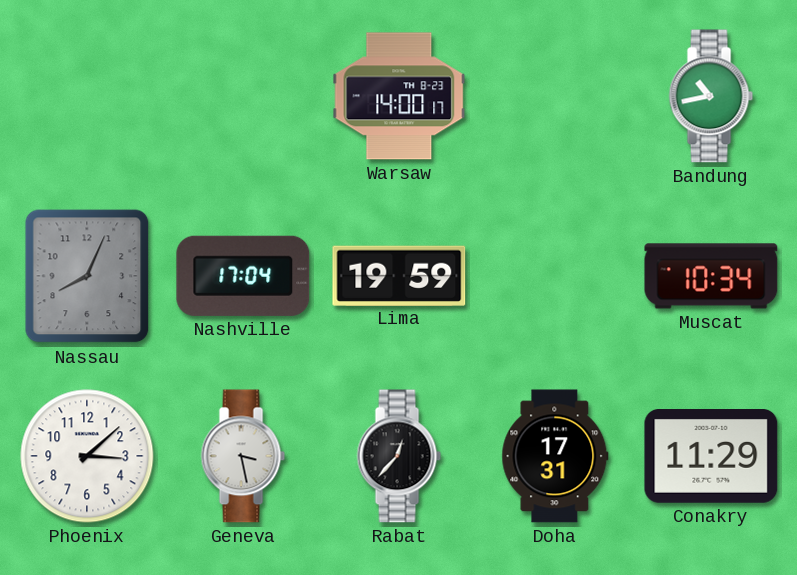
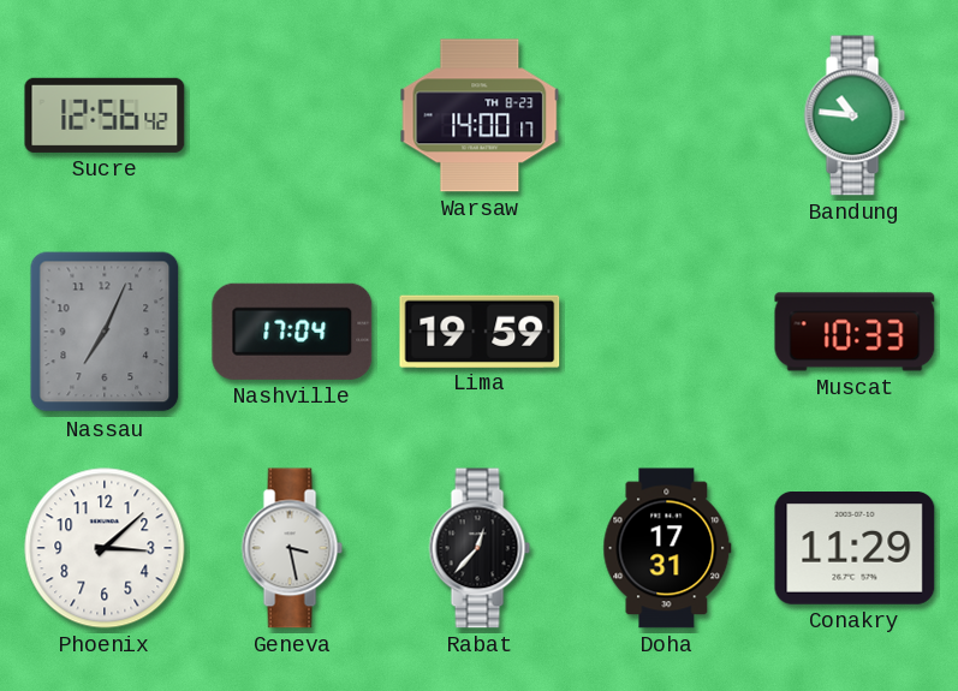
Sucre: none -> 12:56
Bandung: 10:43 -> 10:46
Nassau: 8:04 -> 7:04
Muscat: 10:34 -> 10:33
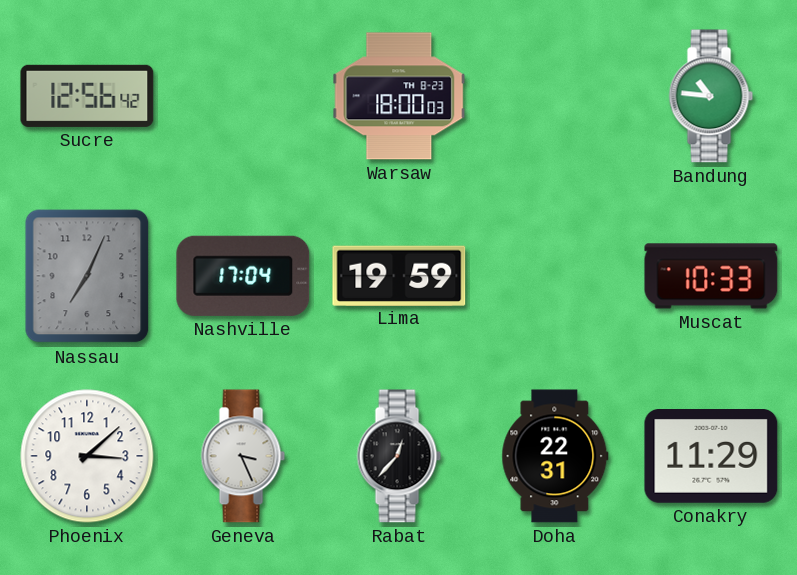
Warsaw: 14:00 -> 18:00
Geneva: 3:28 -> 3:26
Doha: 17:31 -> 22:31
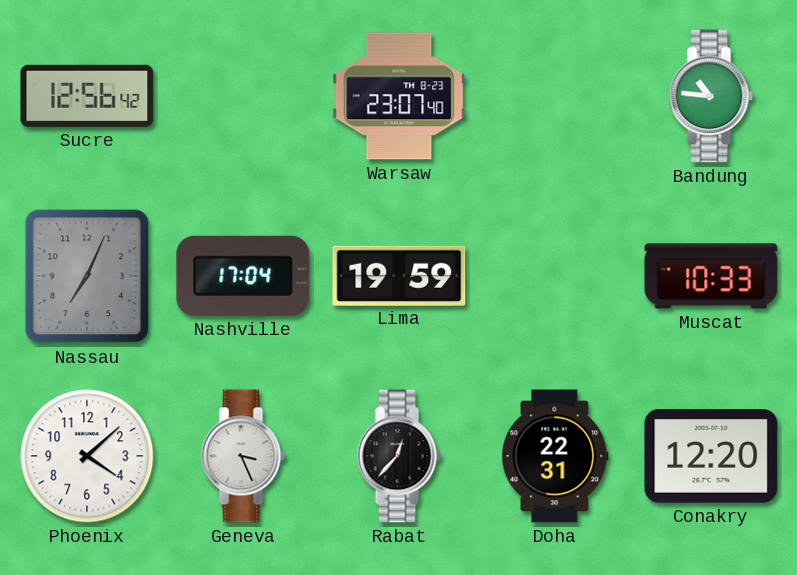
Warsaw: 18:00 -> 23:07
Phoenix: 3:08 -> 4:08
Conakry: 11:29 -> 12:20
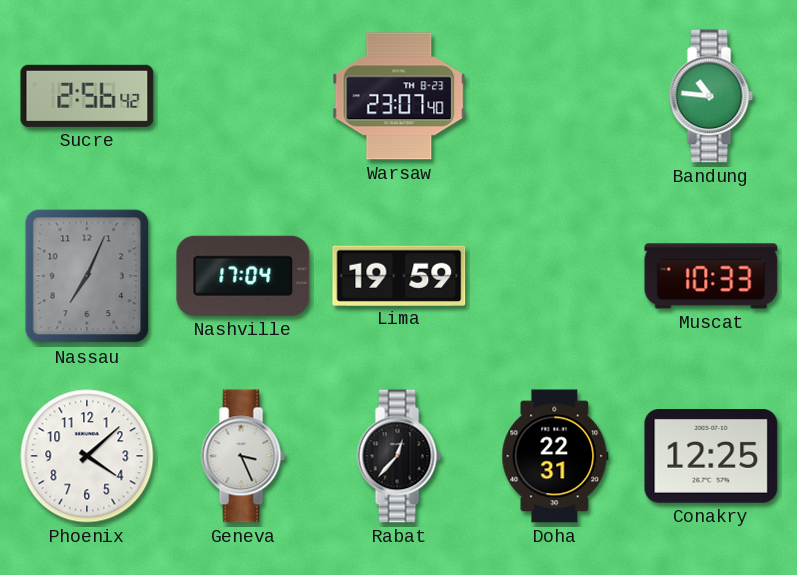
Sucre: 12:56 -> 2:56
Conakry: 12:20 -> 12:25
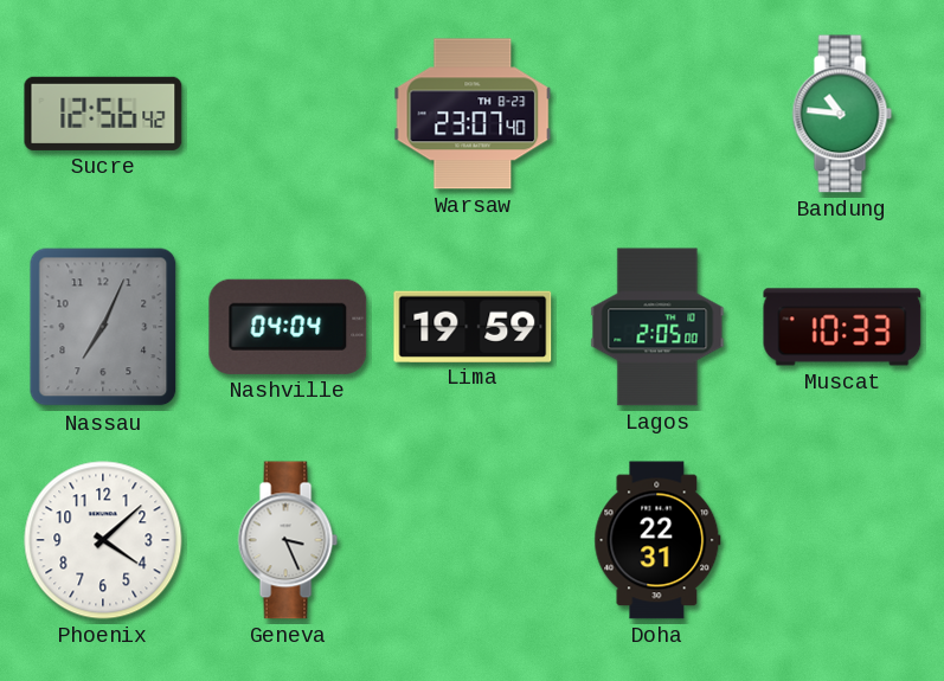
Sucre: 2:56 -> 12:56
Nashville: 17:04 -> 04:04
Lagos: none -> 2:05
Rabat: 12:37 -> none
Conakry: 12:25 -> none
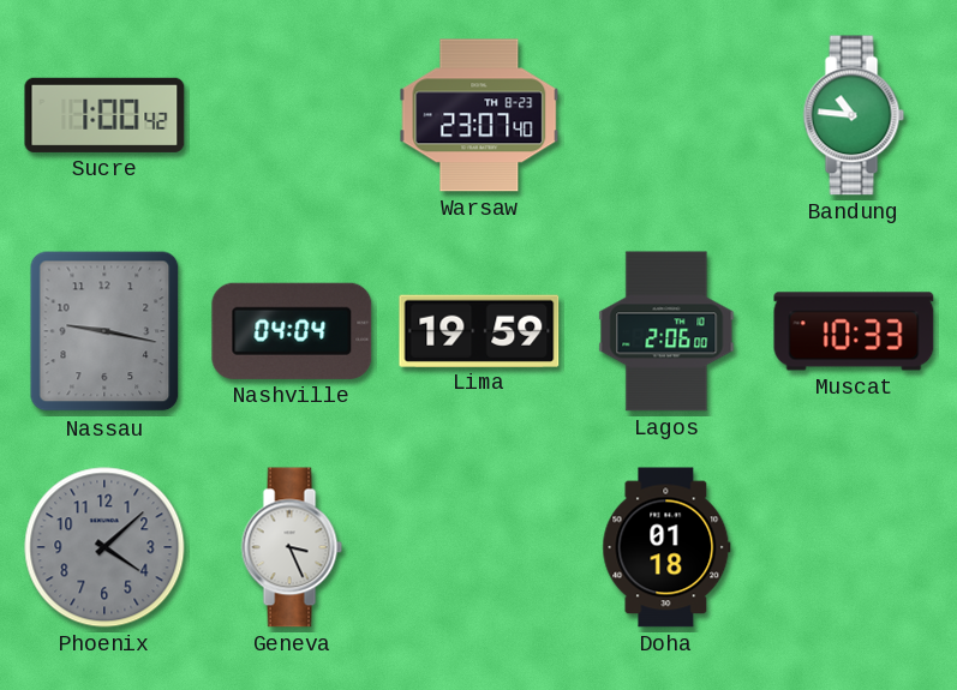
Sucre: 12:56 -> 1:00
Nassau: 7:04 -> 9:17
Lagos: 2:05 -> 2:06
Phoenix dial: white -> grey
Doha: 22:31 -> 01:18
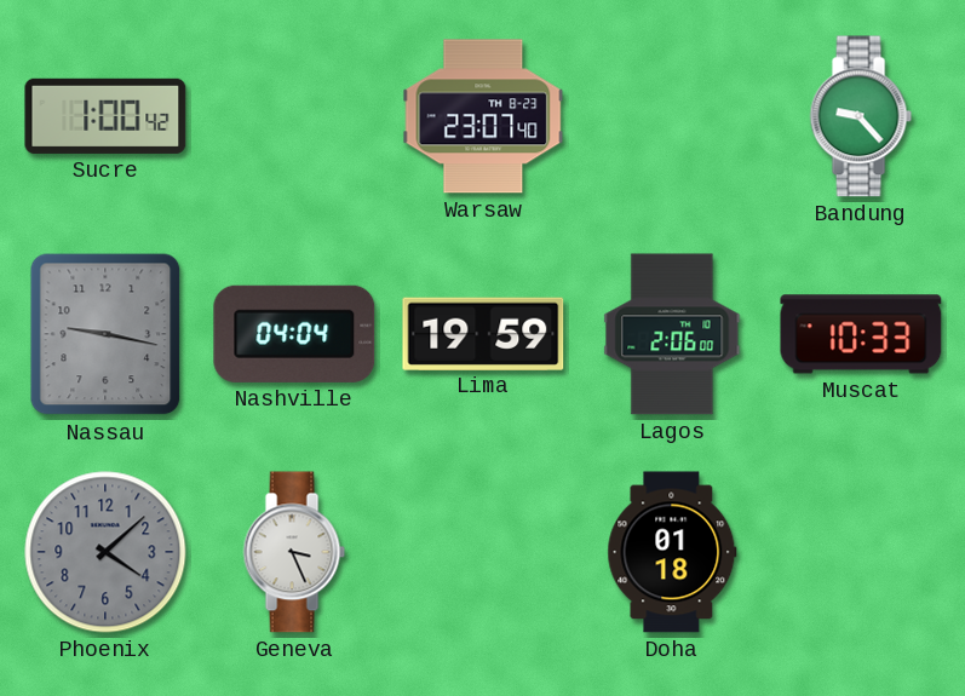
Bandung: 10:46 -> 9:23
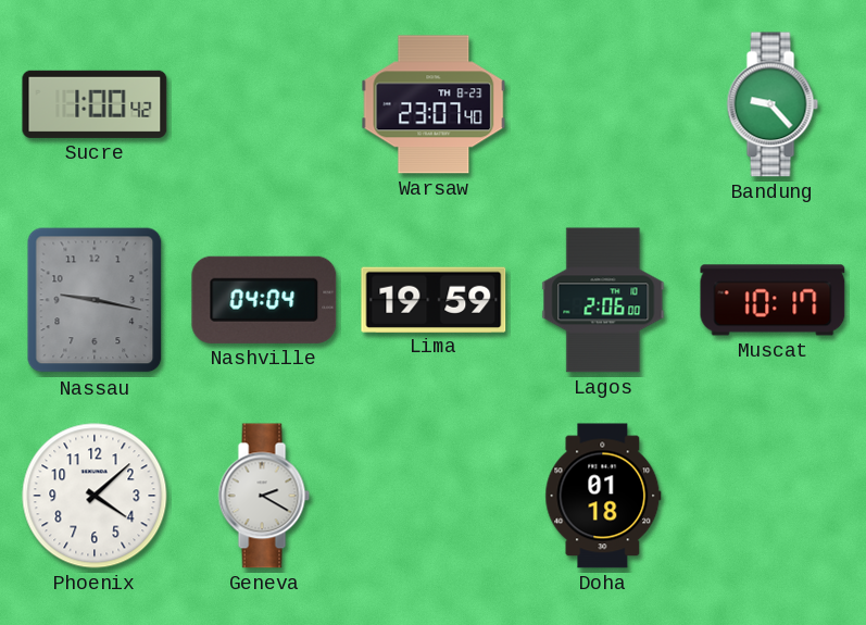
Muscat: 10:33 -> 10:17
Phoenix dial: grey -> white
Geneva: 3:26 -> 2:20
